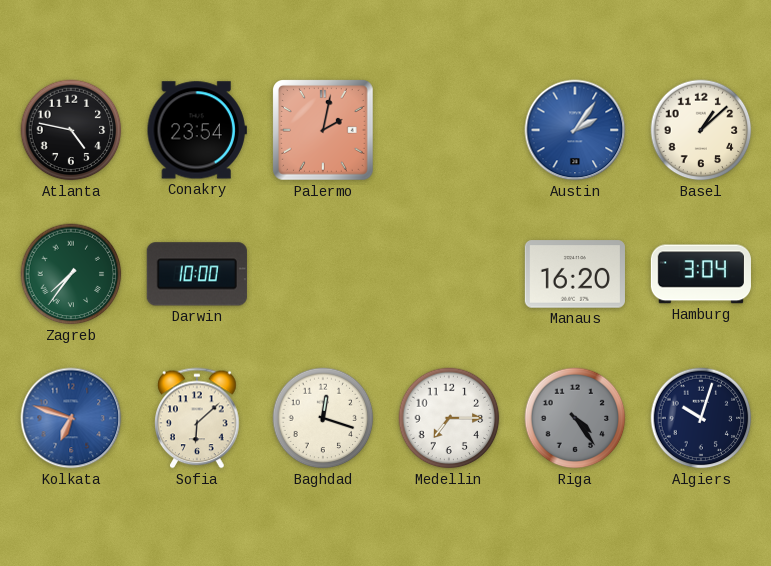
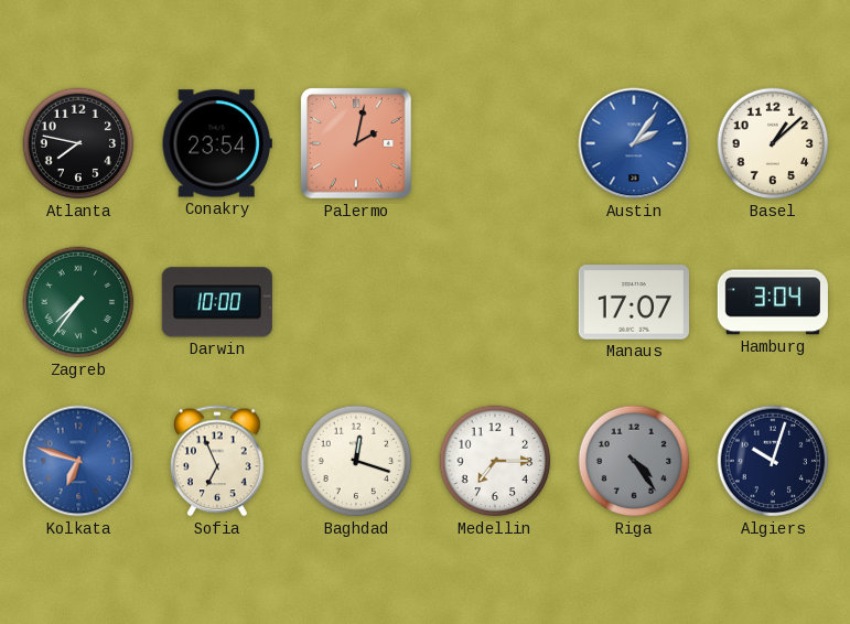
Atlanta: 4:47 -> 7:47
Manaus: 16:20 -> 17:07
Sofia: 6:08 -> 6:56
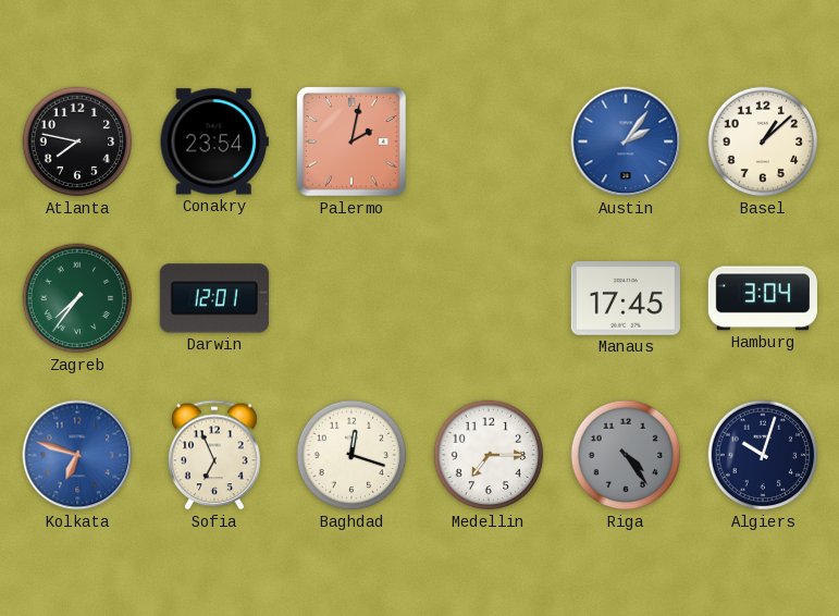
Darwin: 10:00 -> 12:01
Manaus: 17:07 -> 17:45
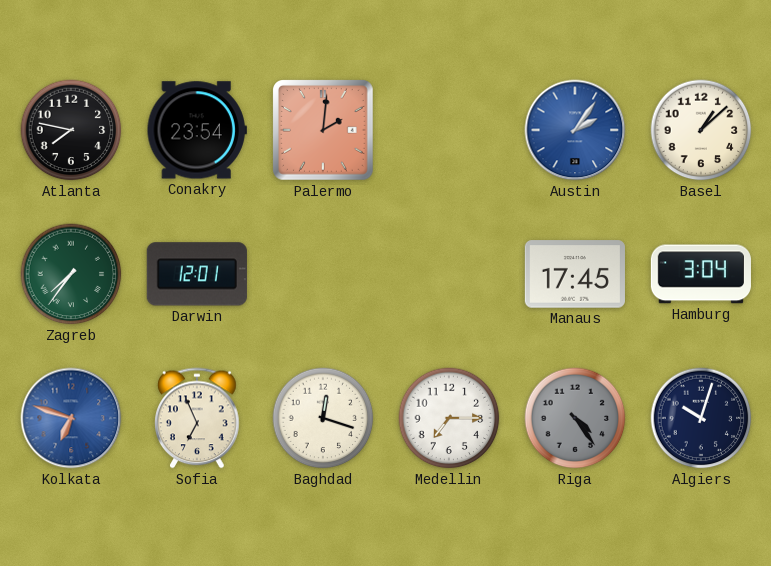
Palermo: 2:02 -> 2:01
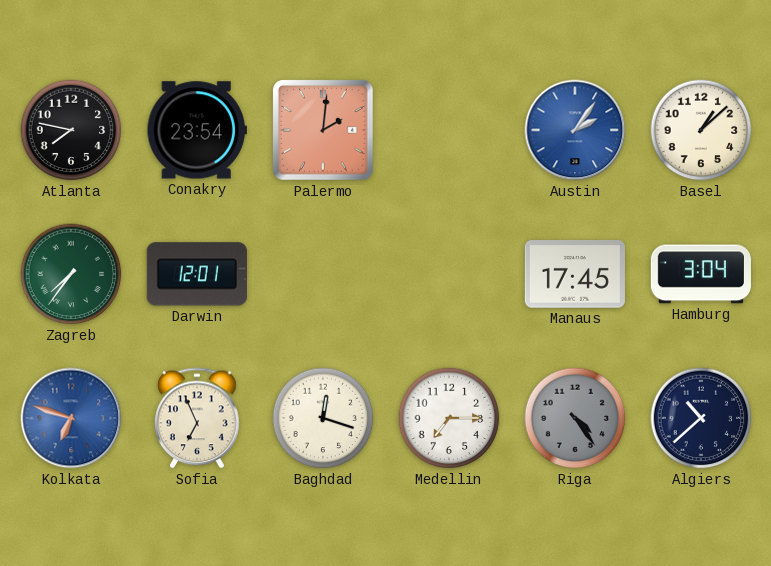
Algiers: 10:03 -> 10:38
